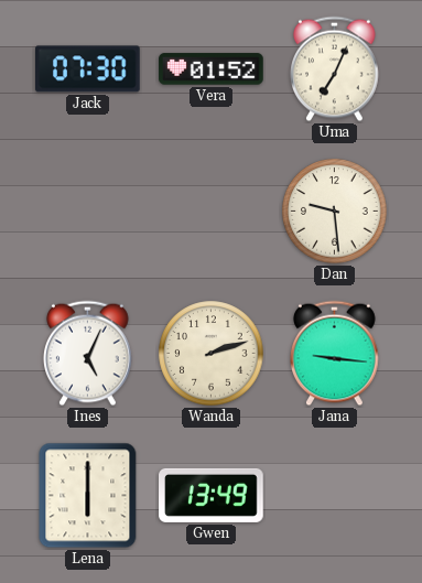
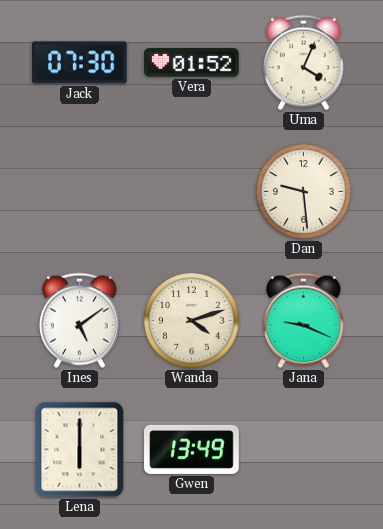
Uma: 7:04 -> 4:04
Ines: 5:04 -> 5:09
Wanda: 2:12 -> 4:12
Jana: 9:16 -> 9:19
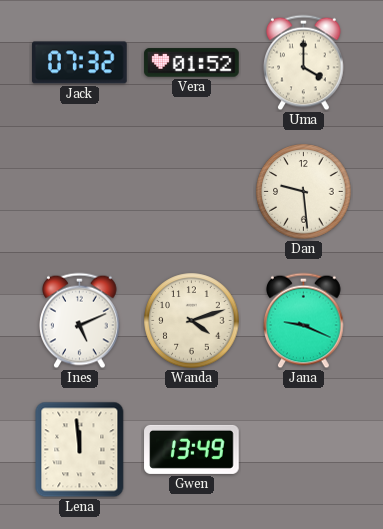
Jack: 07:30 -> 07:32
Uma: 4:04 -> 4:00
Ines: 5:09 -> 5:11
Lena: 6:00 -> 11:59
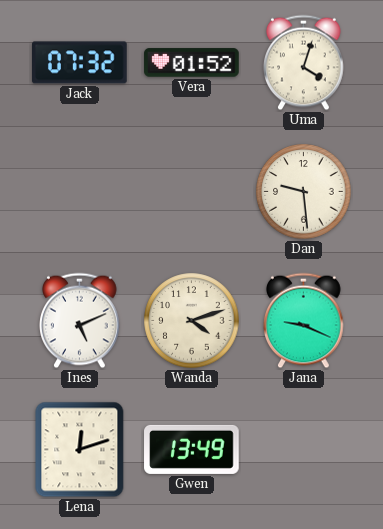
Uma: 4:00 -> 4:03
Lena: 11:59 -> 12:12
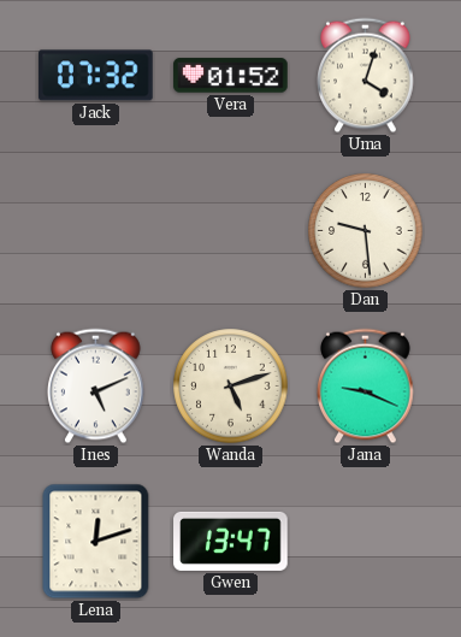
Wanda: 4:12 -> 5:12
Gwen: 13:49 -> 13:47
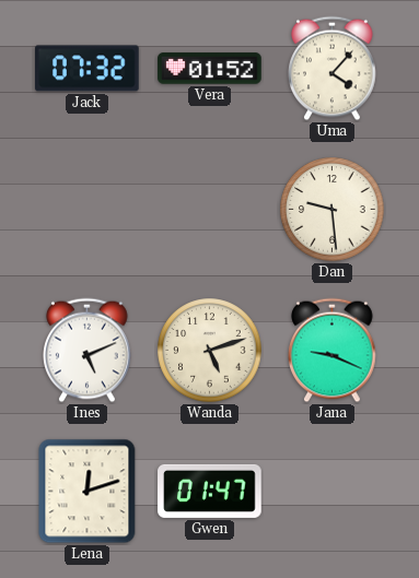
Uma: 4:03 -> 4:07
Gwen: 13:47 -> 01:47
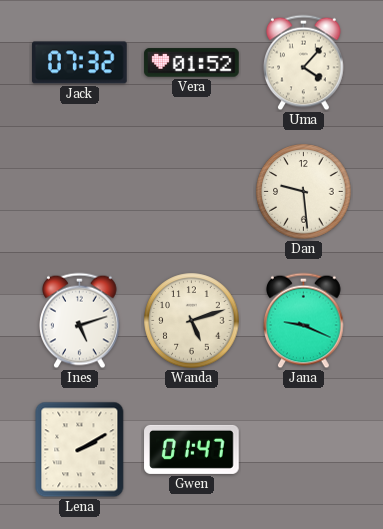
Ines: 5:11 -> 5:12
Lena: 12:12 -> 2:10
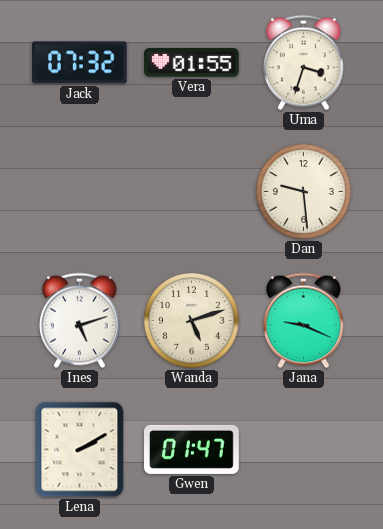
Vera: 01:52 -> 01:55
Uma: 4:07 -> 3:33
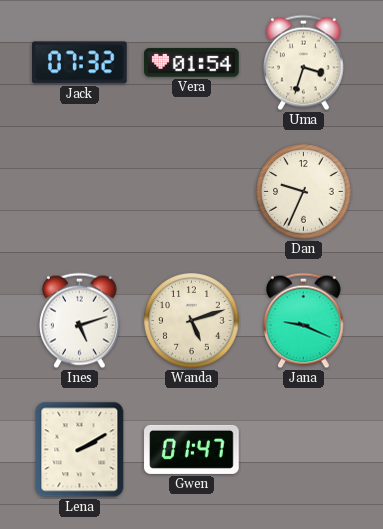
Vera: 01:55 -> 01:54
Dan: 9:29 -> 9:34
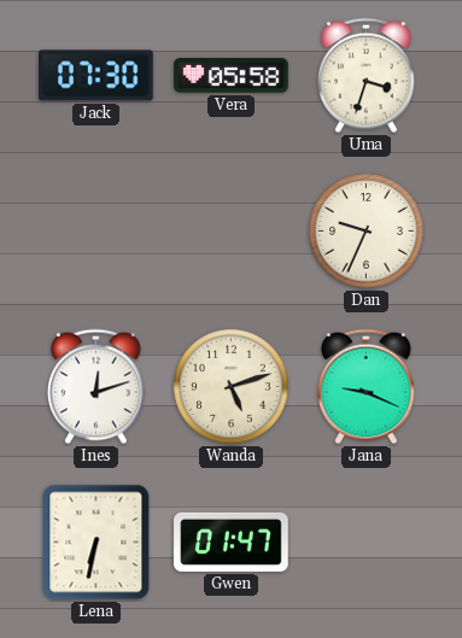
Jack: 07:32 -> 07:30
Vera: 01:54 -> 05:58
Ines: 5:12 -> 12:12
Lena: 2:10 -> 6:32
